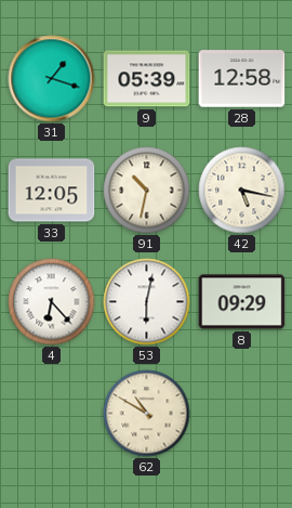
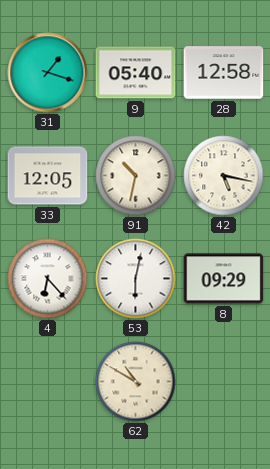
9: 05:39 -> 05:40
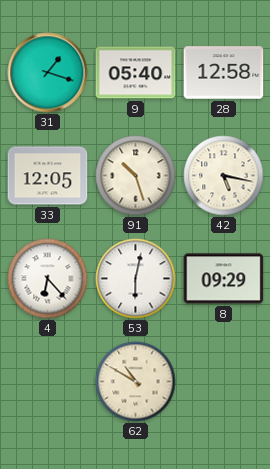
91: 10:32 -> 10:27
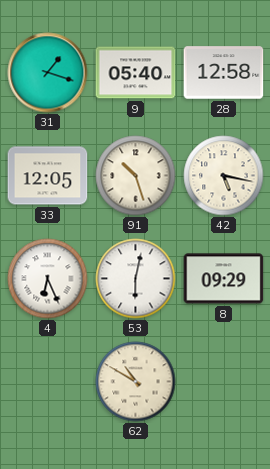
4: 6:23 -> 6:26
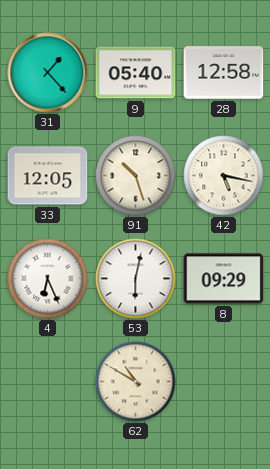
31: 1:18 -> 1:23
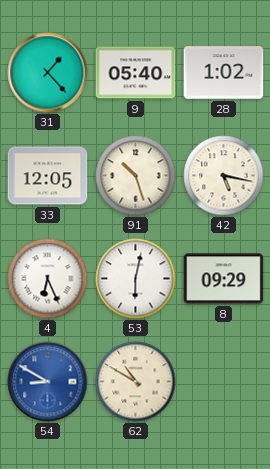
28: 12:58 -> 1:02
54: none -> 8:50
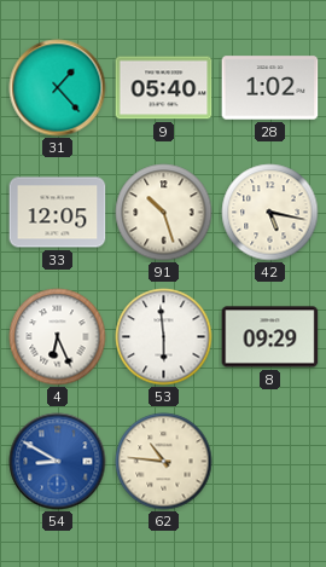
53: 6:02 -> 5:59
62: 10:50 -> 10:46
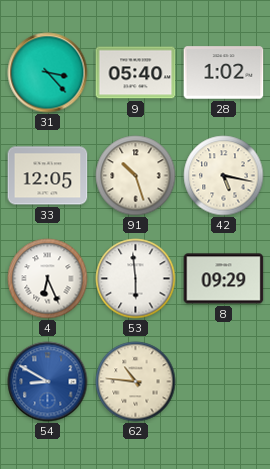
31: 1:23 -> 3:23
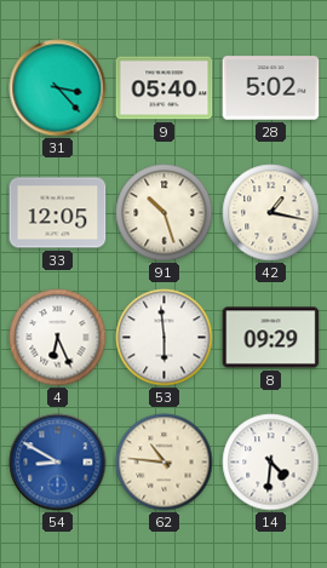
28: 1:02 -> 5:02
42: 5:17 -> 1:17
14: none -> 4:31
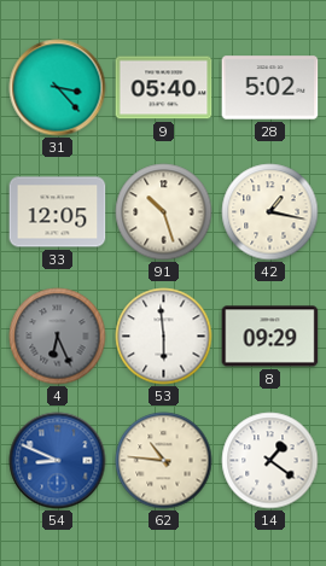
4 dial: white -> grey
54: 8:50 -> 8:49
14: 4:31 -> 1:21
